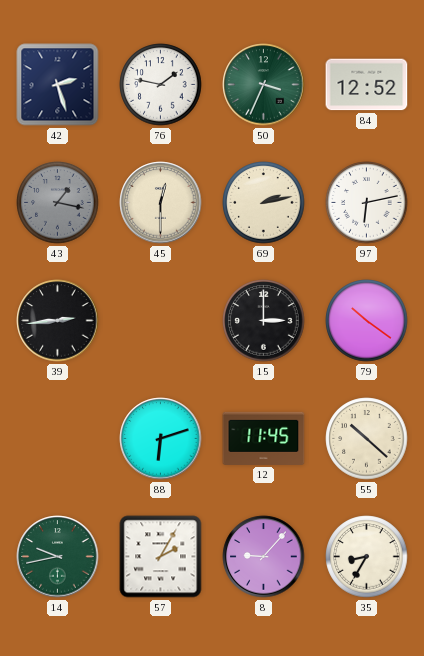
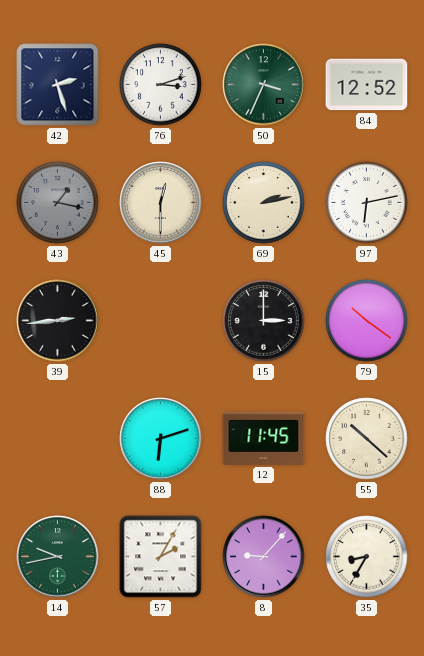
76: 1:47 -> 3:12
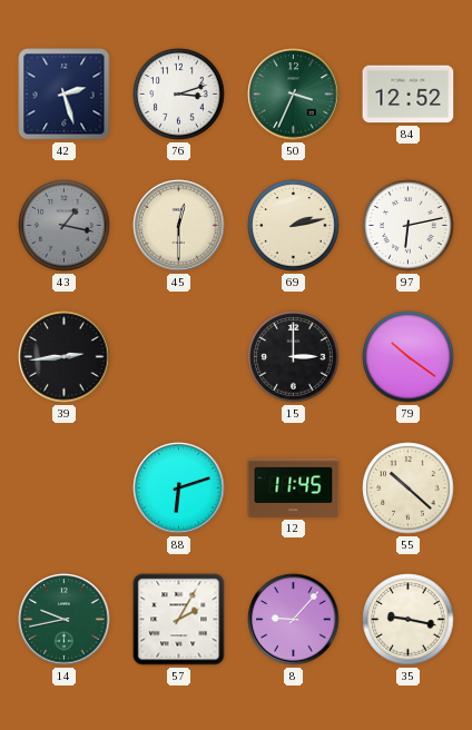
35: 8:35 -> 9:17
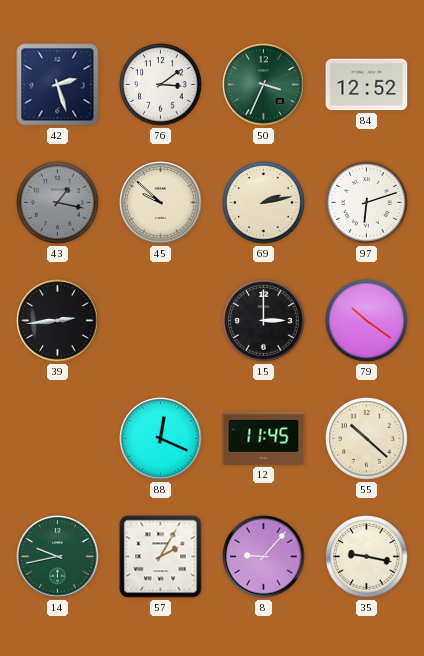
76: 3:12 -> 3:09
45: 12:30 -> 9:52
97: 6:13 -> 6:12
88: 6:12 -> 12:19
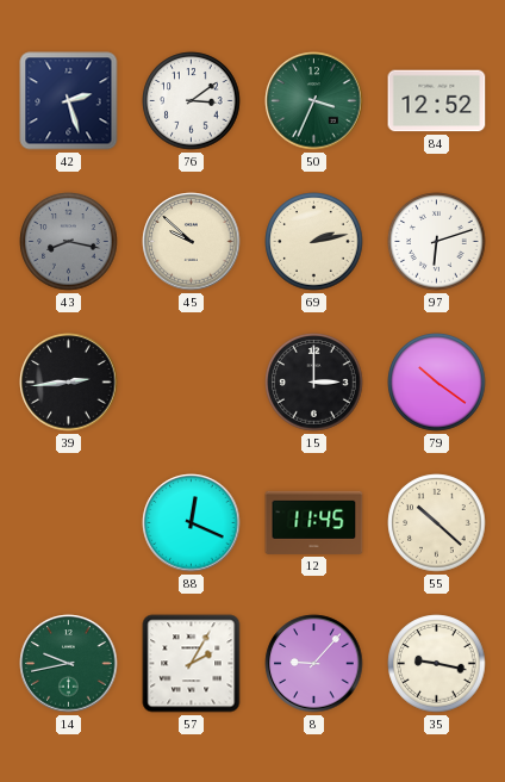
43: 1:17 -> 8:17
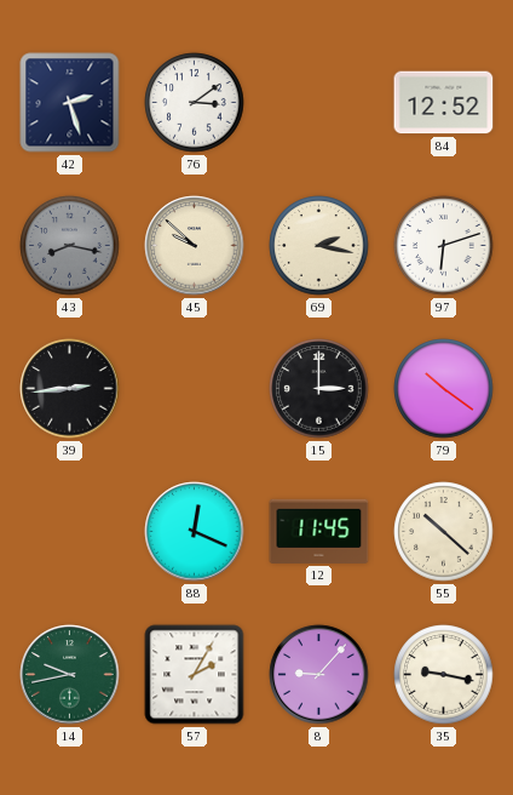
50: 3:34 -> none
69: 2:13 -> 2:17
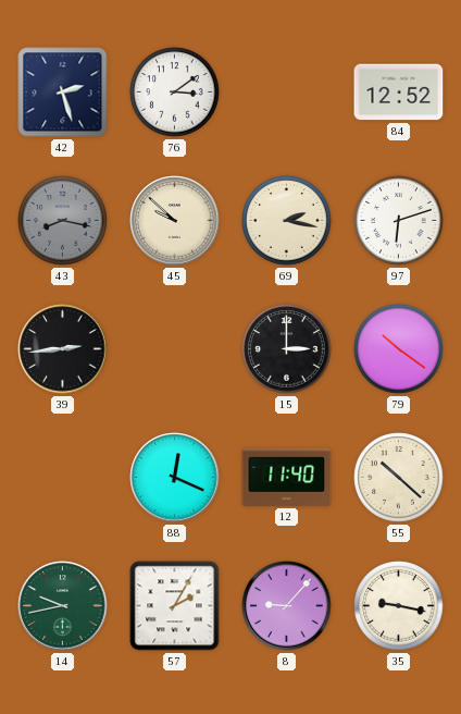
12: 11:45 -> 11:40
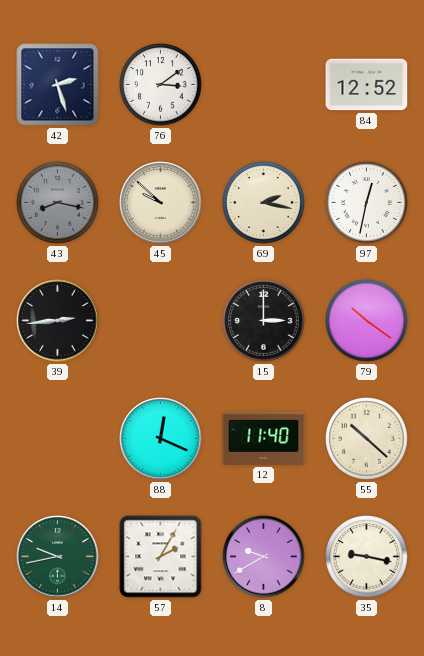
97: 6:12 -> 12:32
8: 9:07 -> 9:40
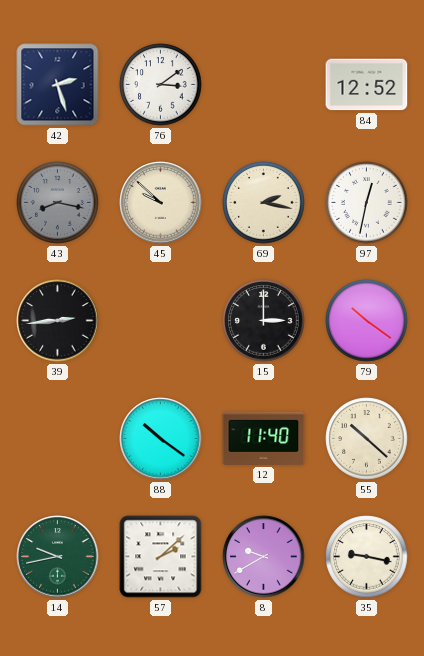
88: 12:19 -> 10:21
57: 2:05 -> 2:08
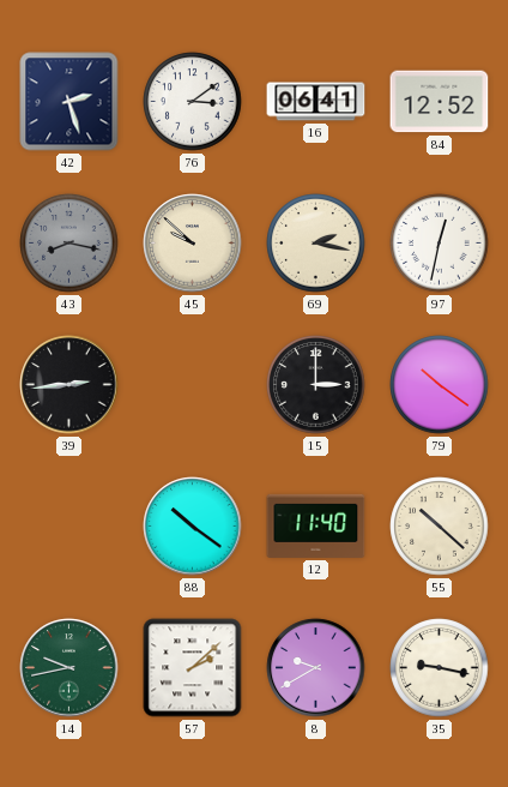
16: none -> 06:41
